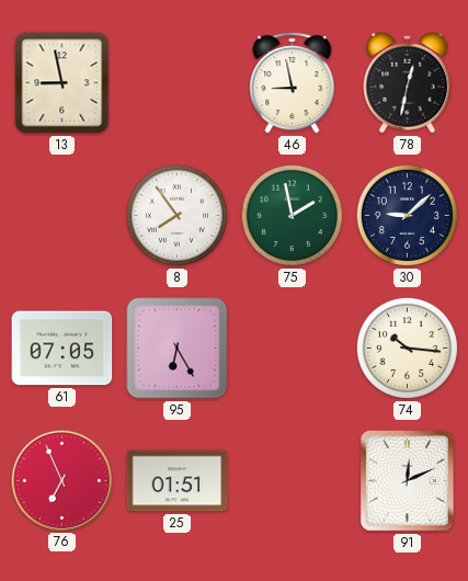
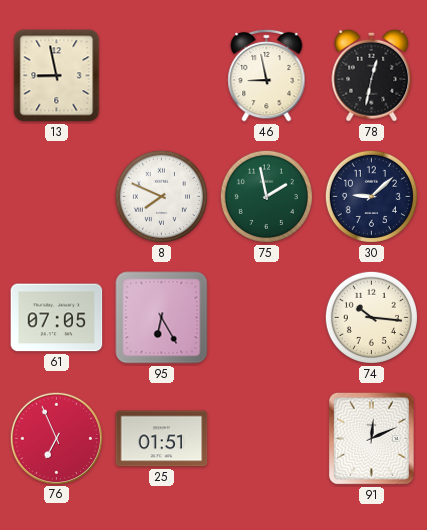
8: 7:54 -> 7:49
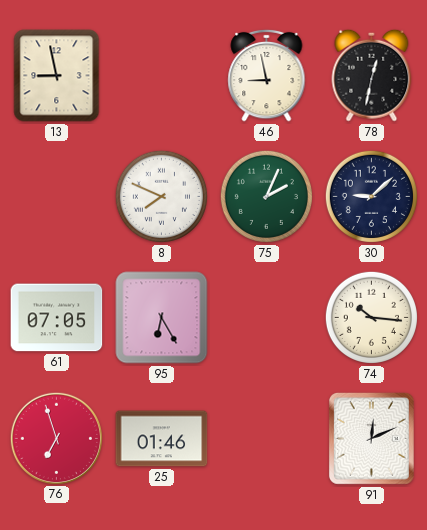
75: 1:58 -> 2:04
76: 6:56 -> 6:57
25: 01:51 -> 01:46
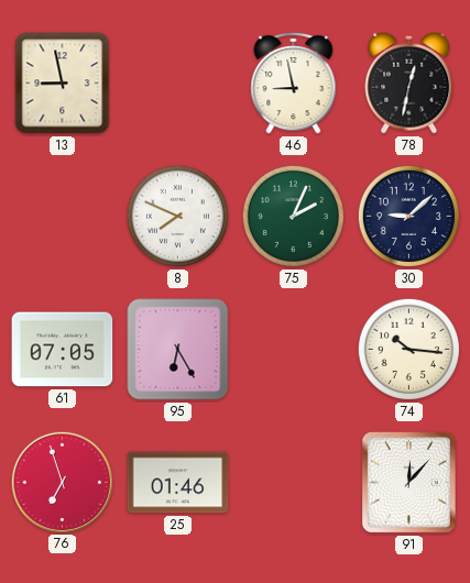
91: 12:11 -> 12:07
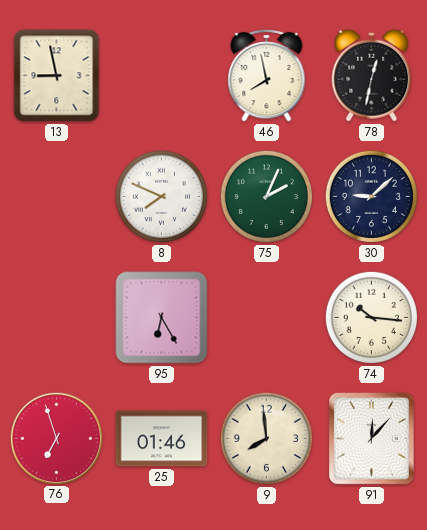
46: 8:58 -> 7:58
61: 07:05 -> none
9: none -> 7:59
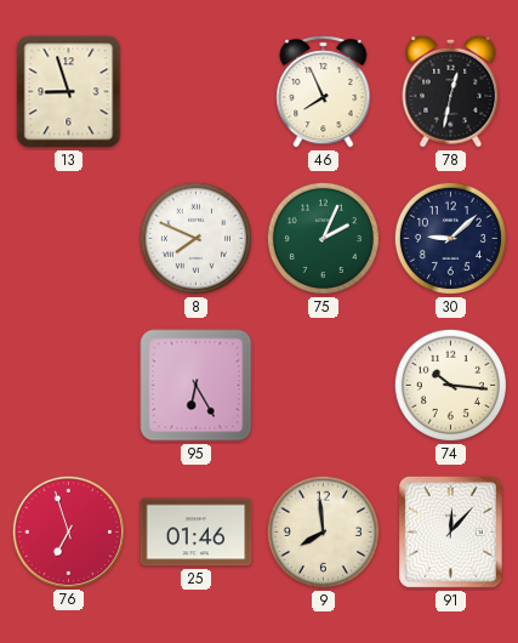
13: 8:58 -> 8:57
46: 7:58 -> 7:56
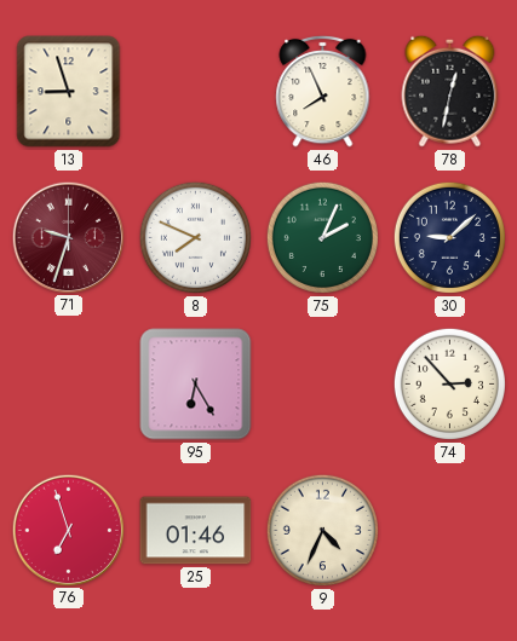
71: none -> 9:33
74: 10:16 -> 2:53
9: 7:59 -> 4:34
91: 12:07 -> none
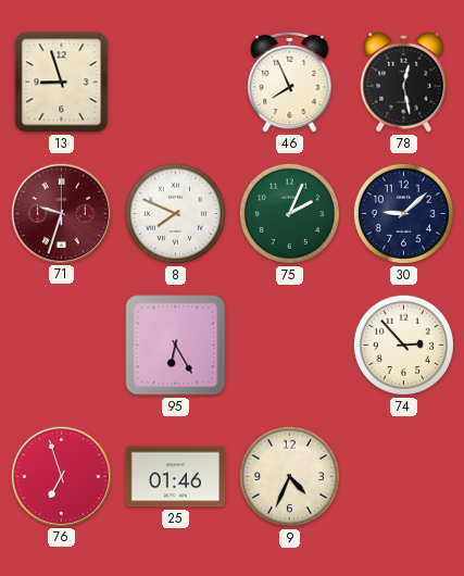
78: 12:32 -> 12:28
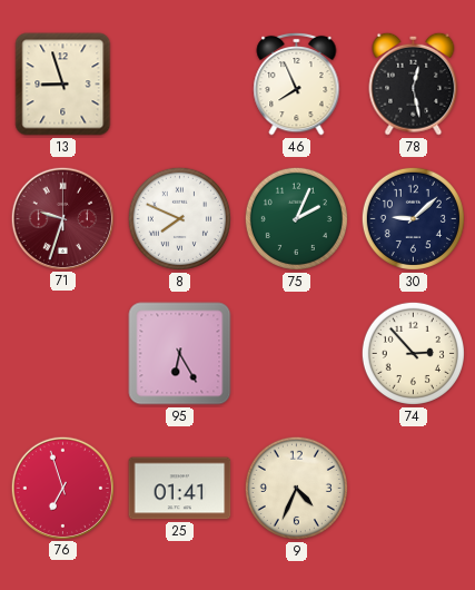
25: 01:46 -> 01:41
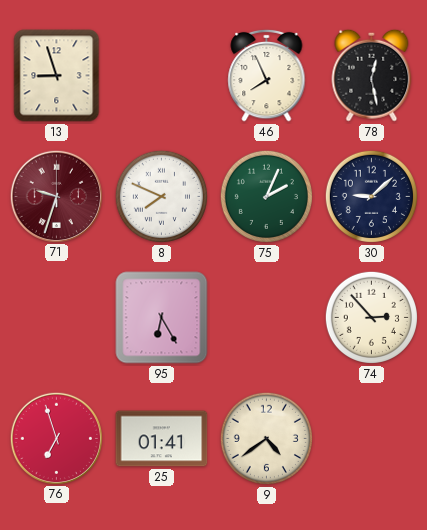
9: 4:34 -> 4:39
